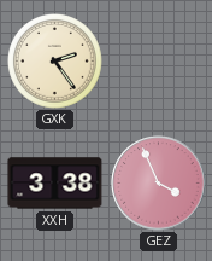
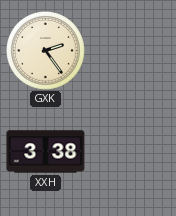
GEZ: 3:56 -> none
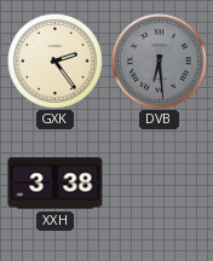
DVB: none -> 6:29
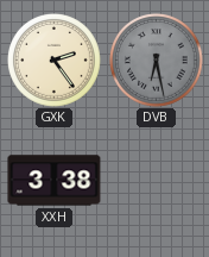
DVB: 6:29 -> 6:28
